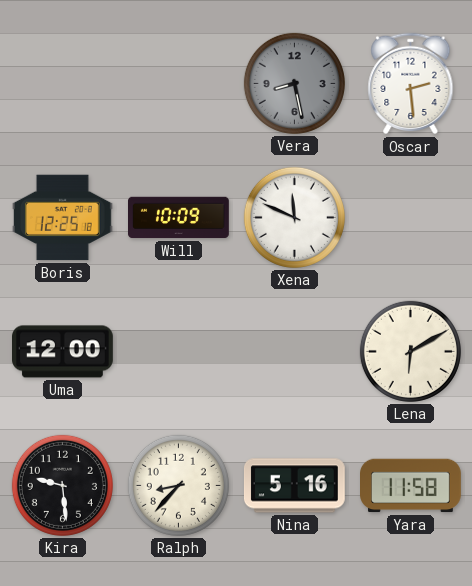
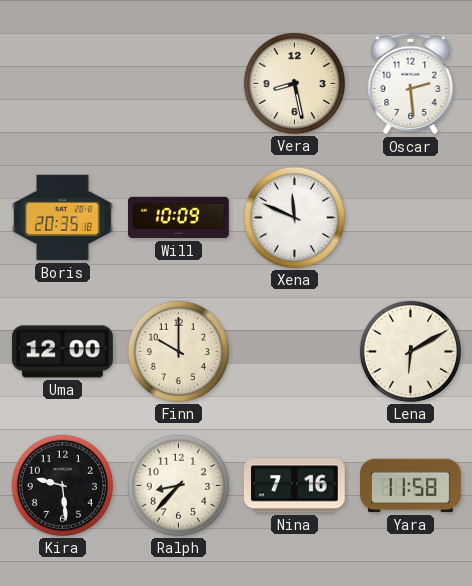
Vera dial: grey -> cream
Boris: 12:25 -> 20:35
Finn: none -> 10:00
Nina: 5:16 -> 7:16
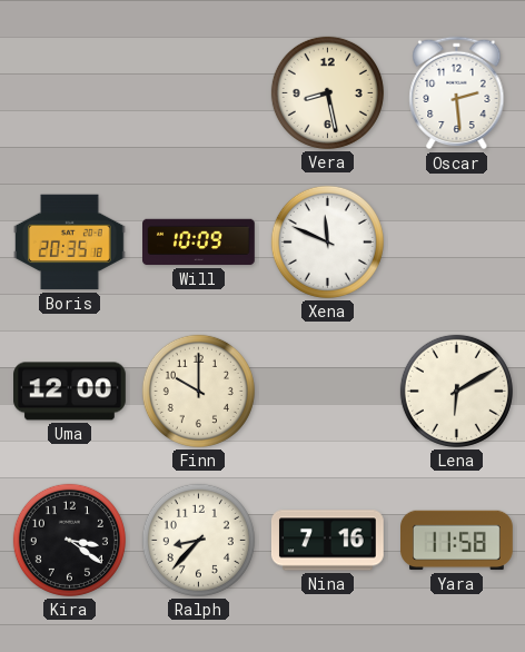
Kira: 9:29 -> 3:21
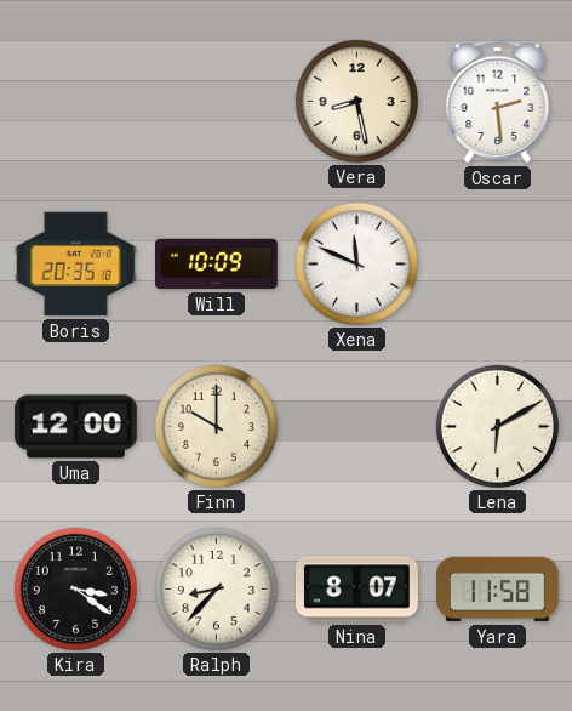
Nina: 7:16 -> 8:07
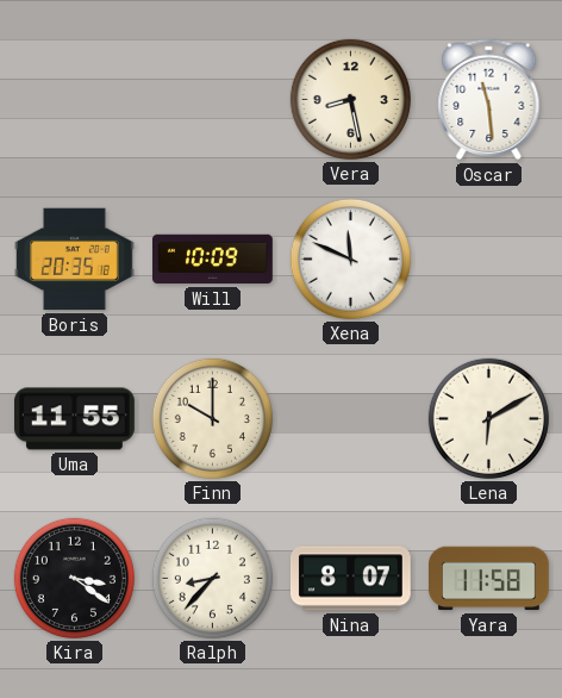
Oscar: 2:29 -> 11:29
Uma: 12:00 -> 11:55
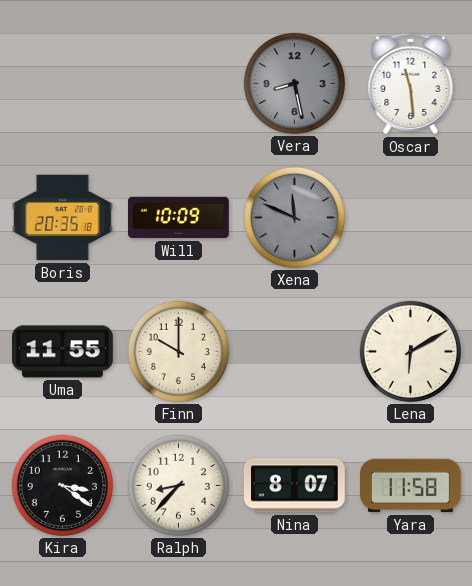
Vera dial: cream -> grey
Xena dial: white -> grey
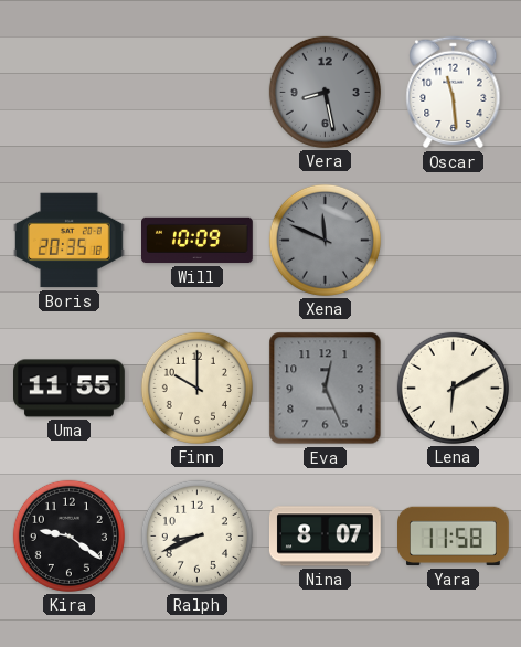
Eva: none -> 12:26
Kira: 3:21 -> 9:21
Ralph: 8:37 -> 8:41
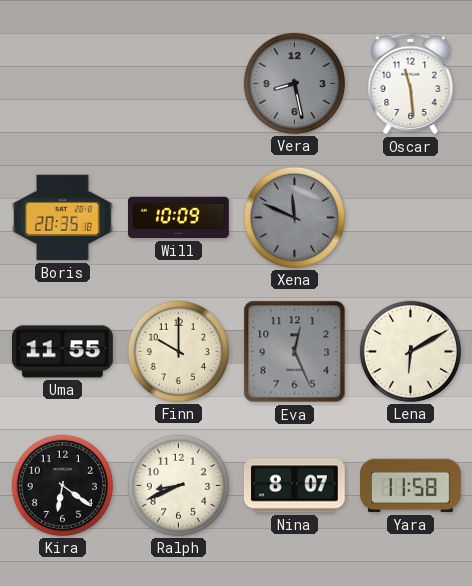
Kira: 9:21 -> 6:21
